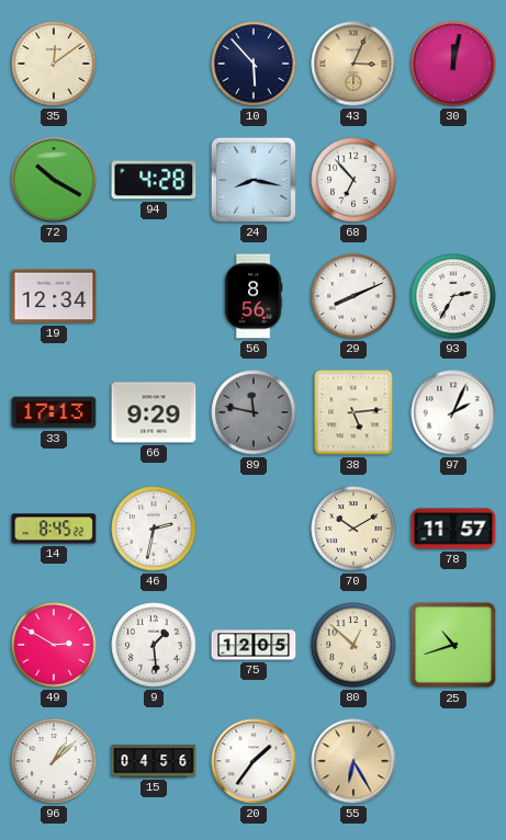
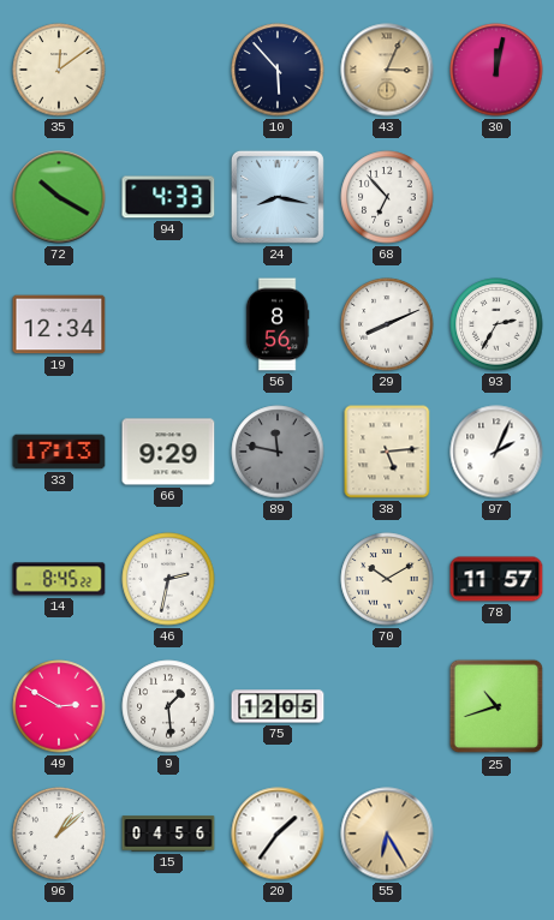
94: 4:28 -> 4:33
80: 12:52 -> none
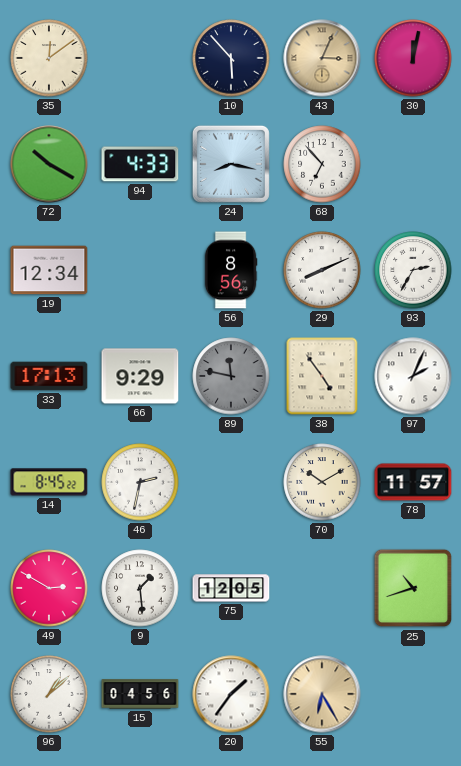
38: 5:14 -> 4:54
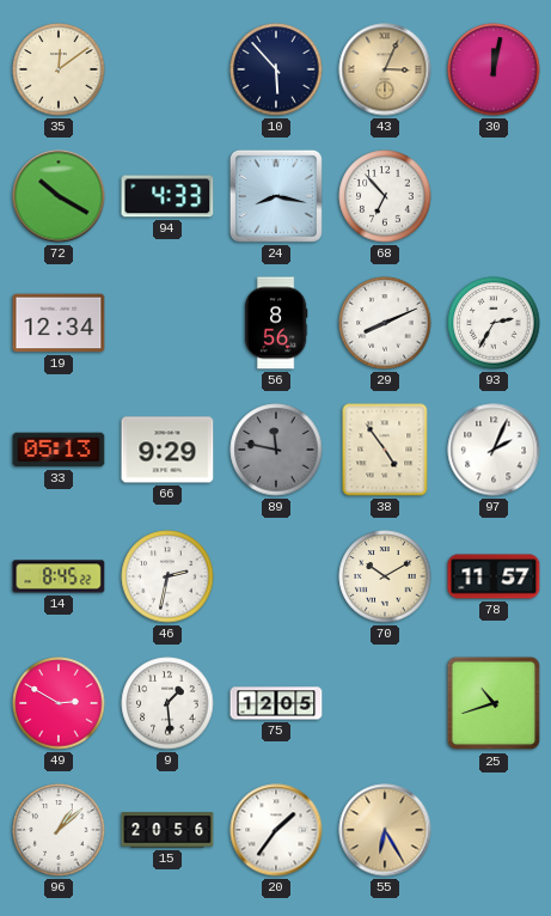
33: 17:13 -> 05:13
15: 04:56 -> 20:56
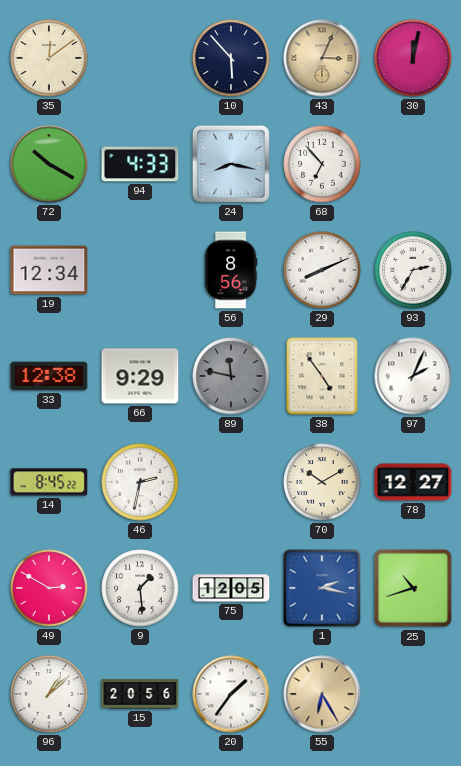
33: 05:13 -> 12:38
78: 11:57 -> 12:27
1: none -> 2:17
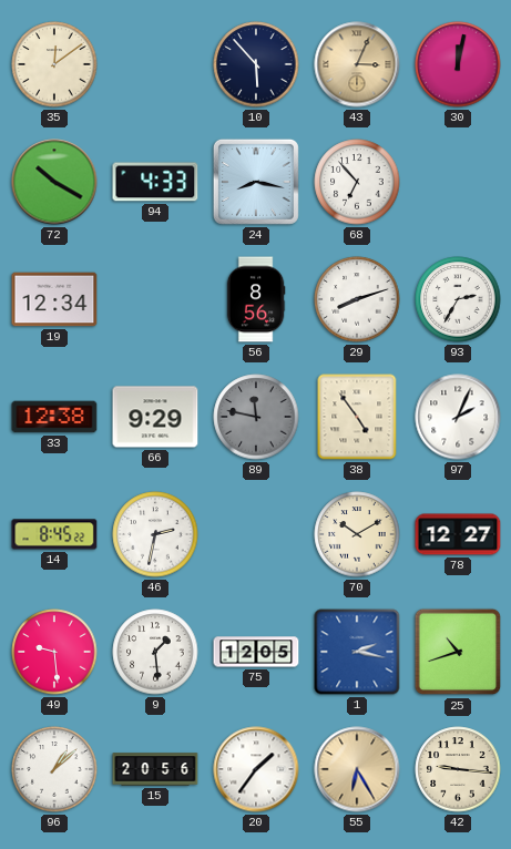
29: 8:11 -> 8:12
49: 2:50 -> 9:29
42: none -> 9:16
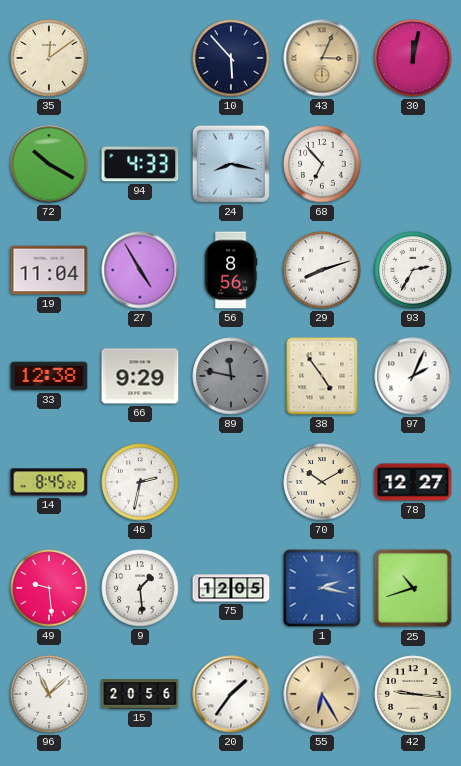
19: 12:34 -> 11:04
27: none -> 4:55
96: 1:08 -> 11:08
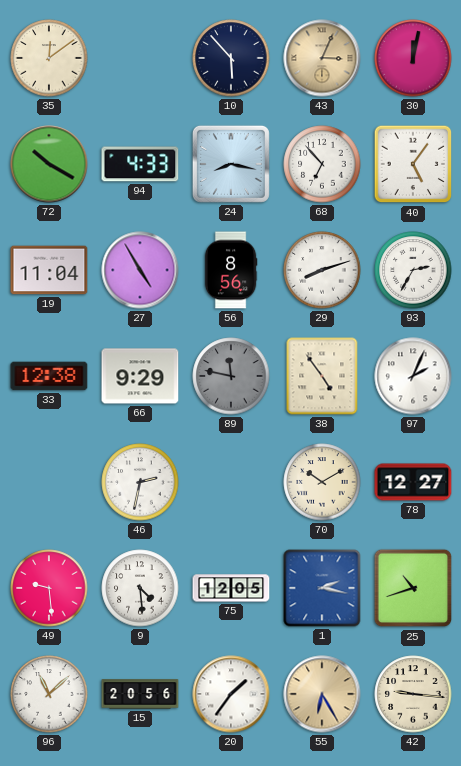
40: none -> 5:06
14: 8:45 -> none
9: 1:29 -> 4:29
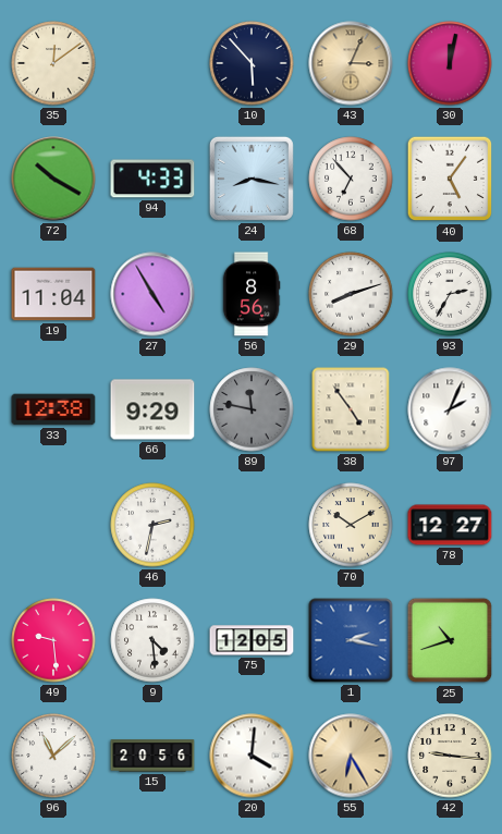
20: 1:36 -> 4:01
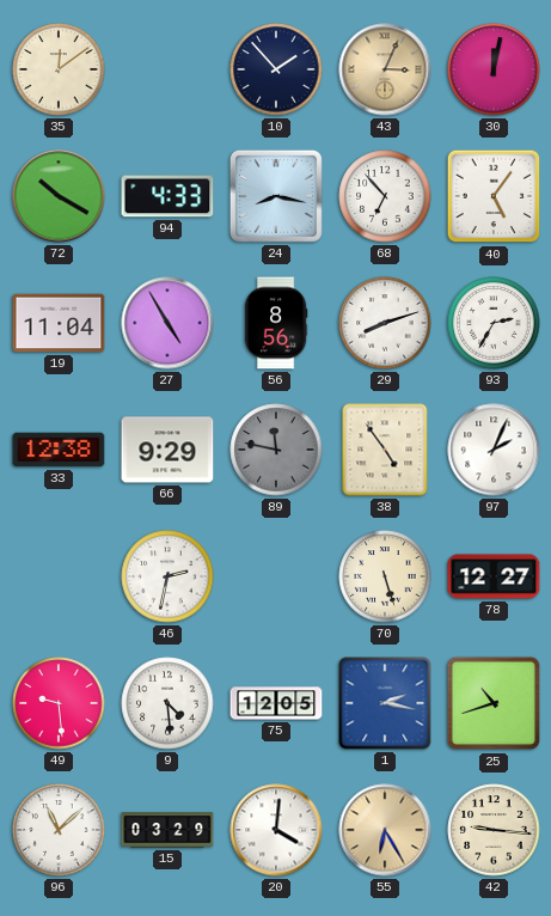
10: 5:53 -> 1:53
70: 10:10 -> 5:27
15: 20:56 -> 03:29
